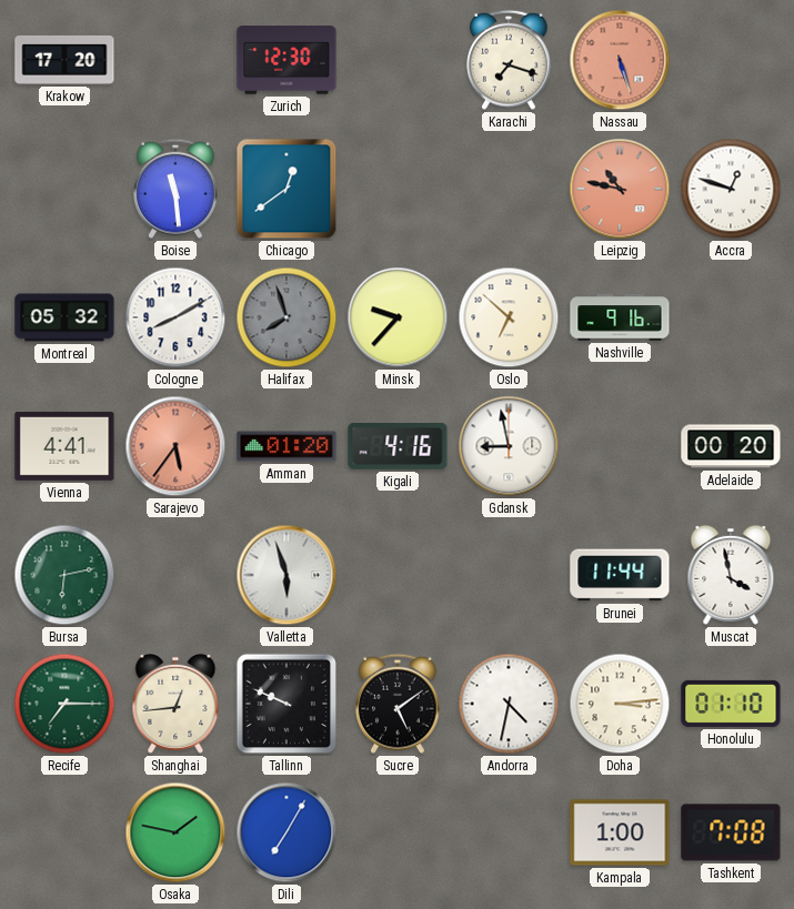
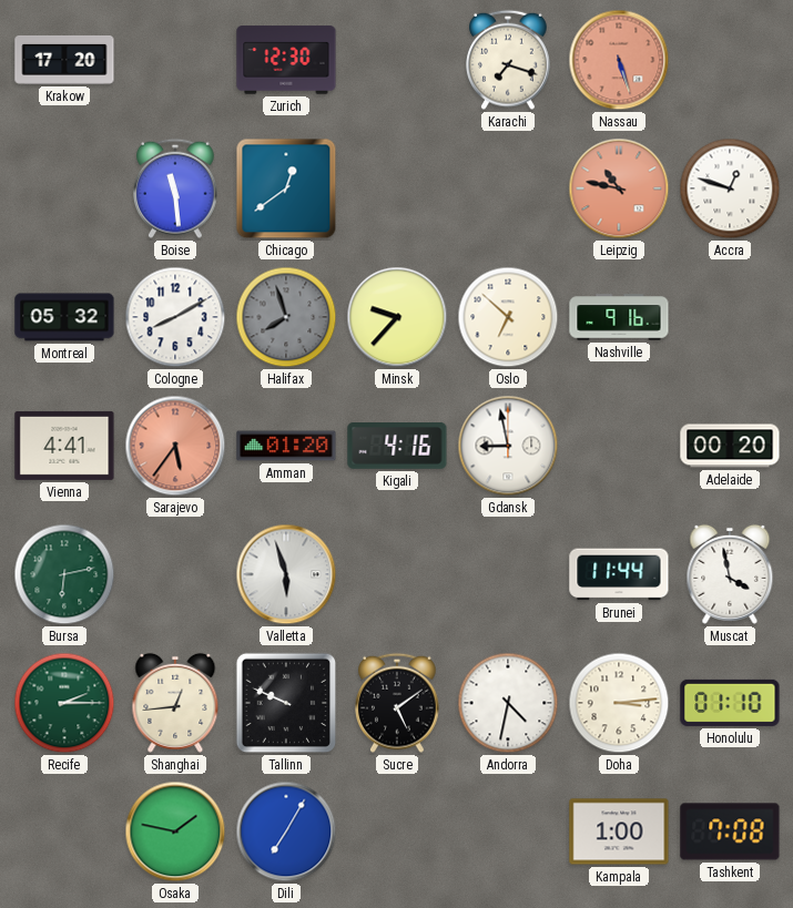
Recife: 7:15 -> 2:15
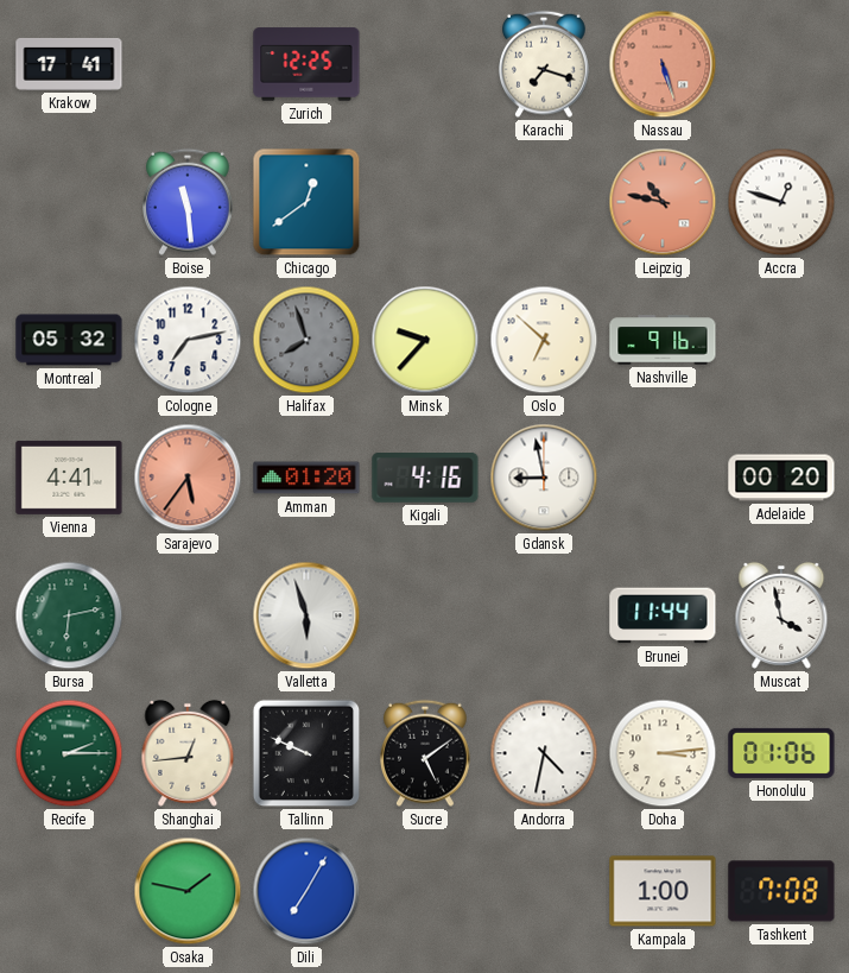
Krakow: 17:20 -> 17:41
Zurich: 12:30 -> 12:25
Cologne: 8:10 -> 7:13
Honolulu: 01:10 -> 01:06
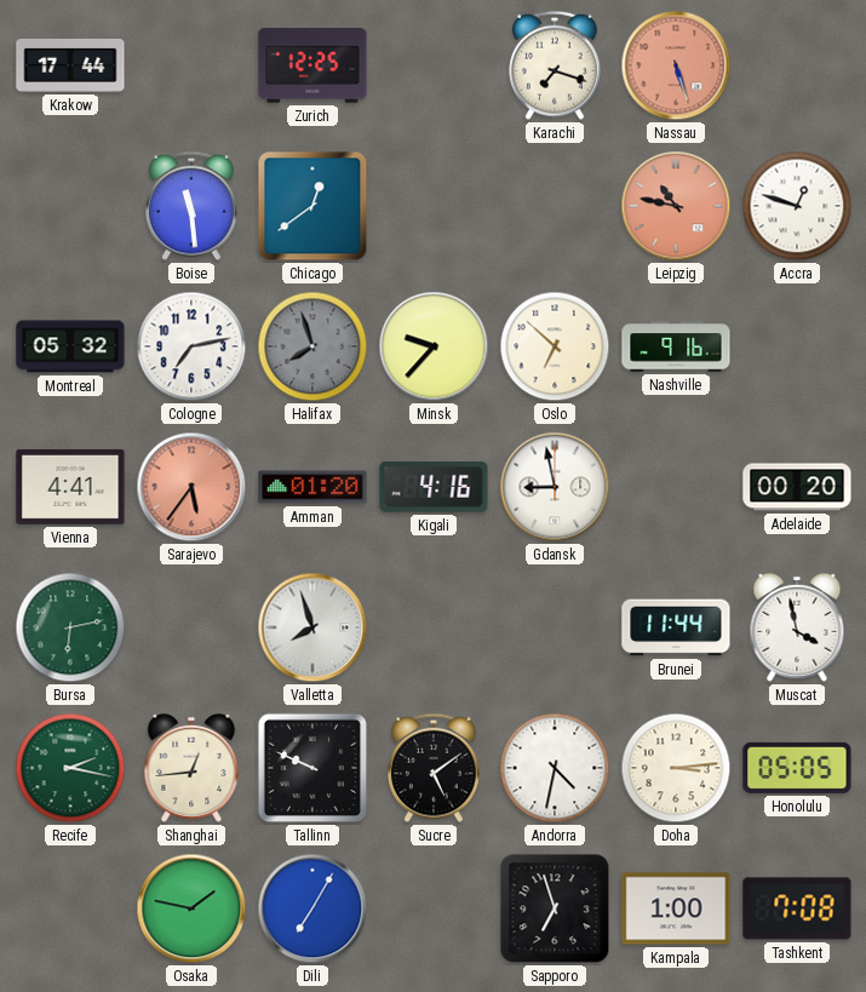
Krakow: 17:41 -> 17:44
Valletta: 5:57 -> 7:57
Recife: 2:15 -> 2:17
Honolulu: 01:06 -> 05:05
Sapporo: none -> 6:57
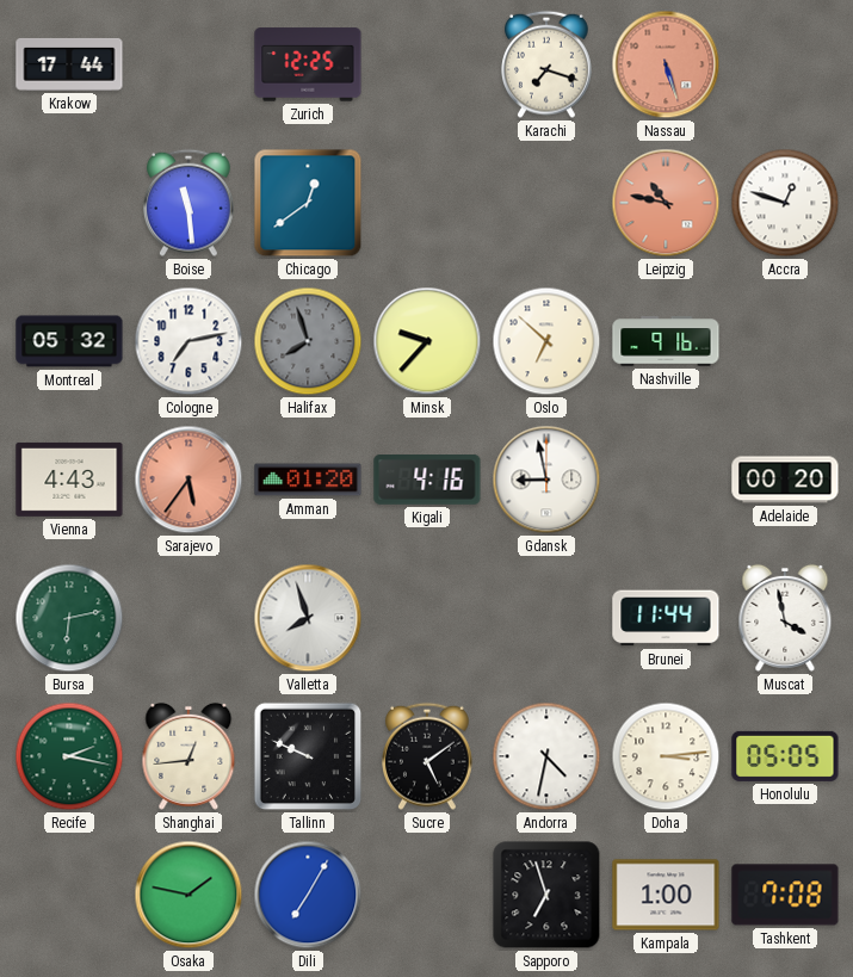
Vienna: 4:41 -> 4:43
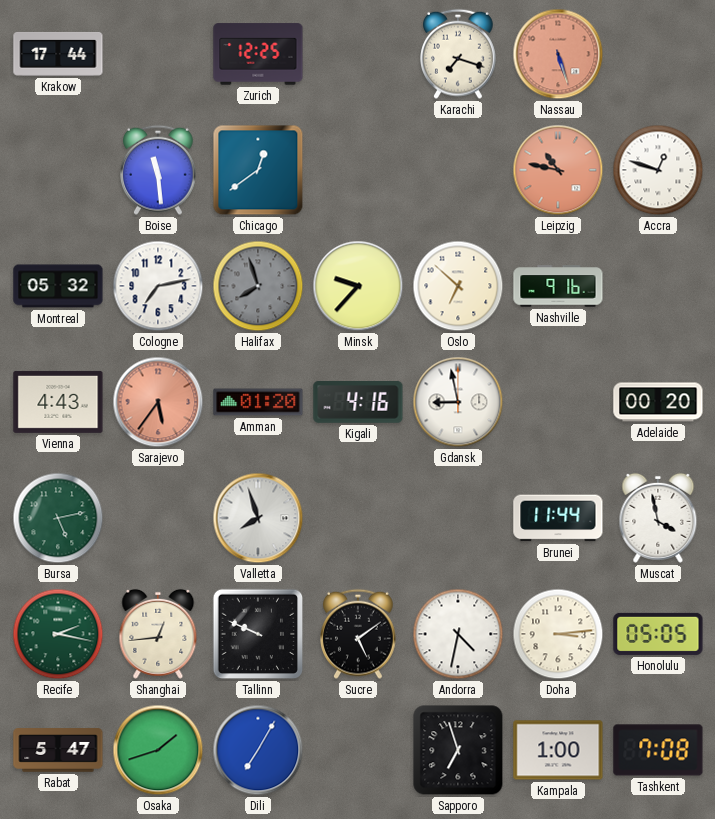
Bursa: 6:13 -> 5:13
Rabat: none -> 5:47
Osaka: 1:47 -> 1:42
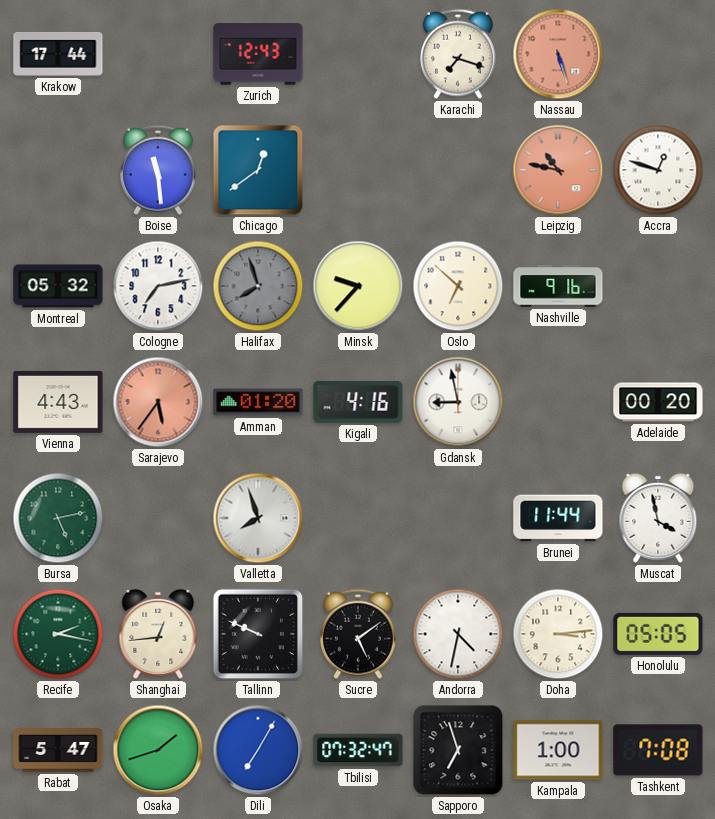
Zurich: 12:25 -> 12:43
Tbilisi: none -> 07:32
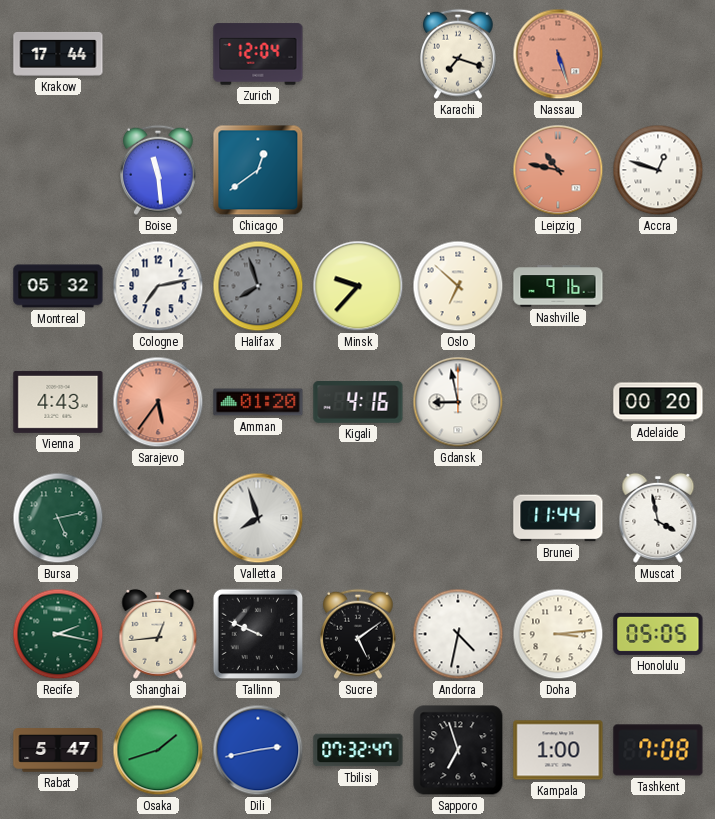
Zurich: 12:43 -> 12:04
Dili: 7:05 -> 2:43
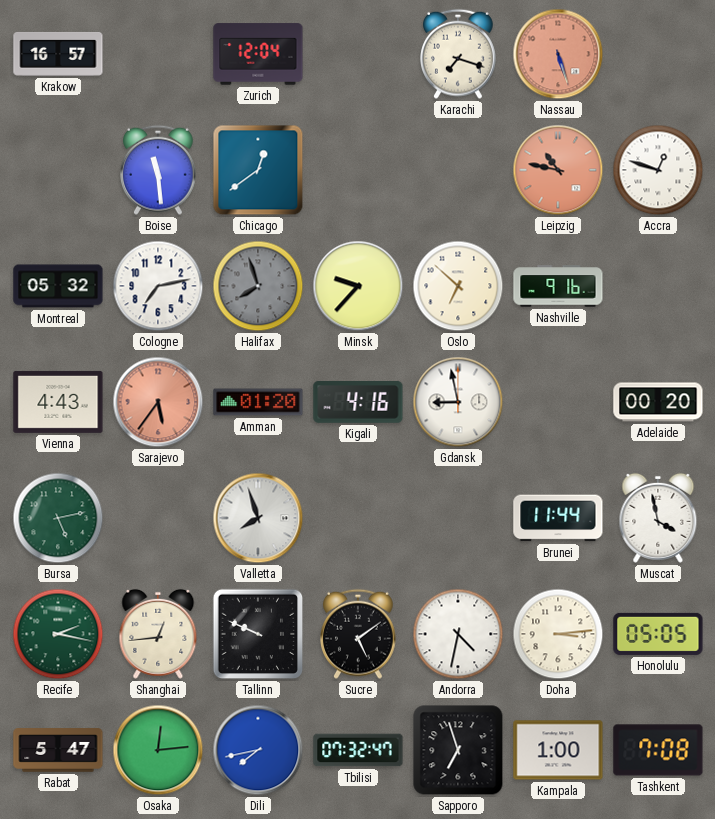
Krakow: 17:44 -> 16:57
Osaka: 1:42 -> 12:14
Dili: 2:43 -> 7:43
